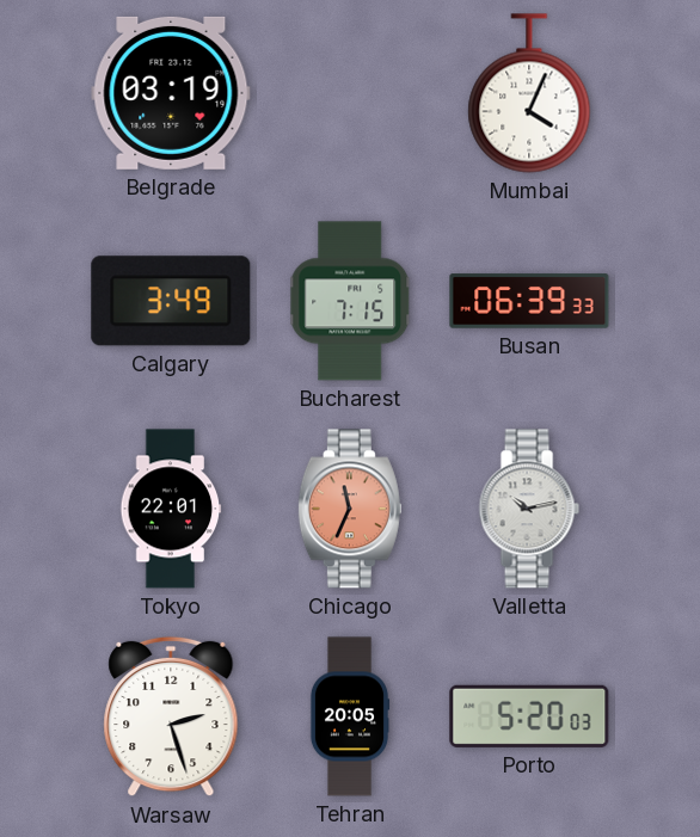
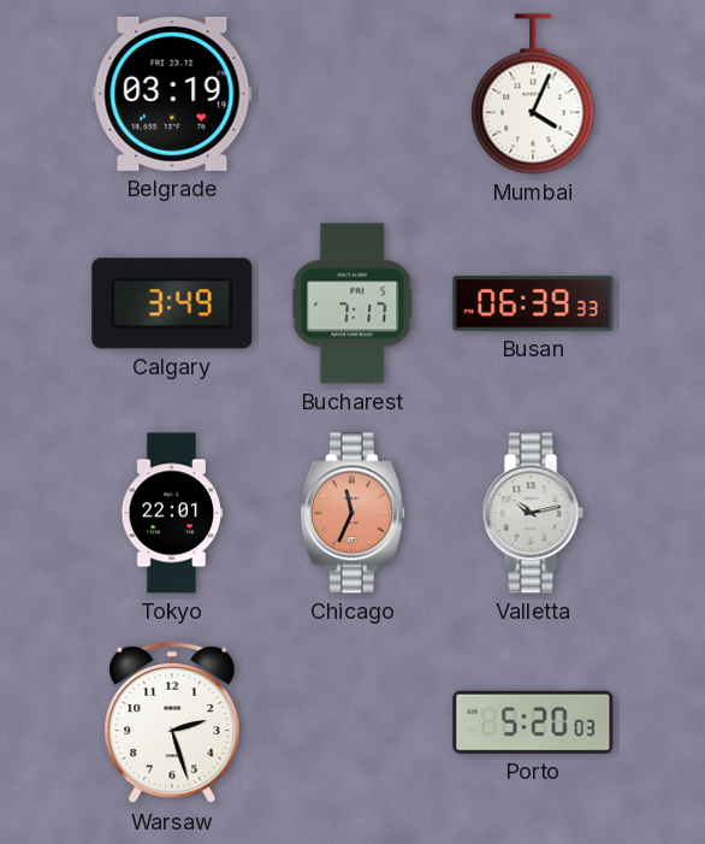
Bucharest: 7:15 -> 7:17
Tehran: 20:05 -> none
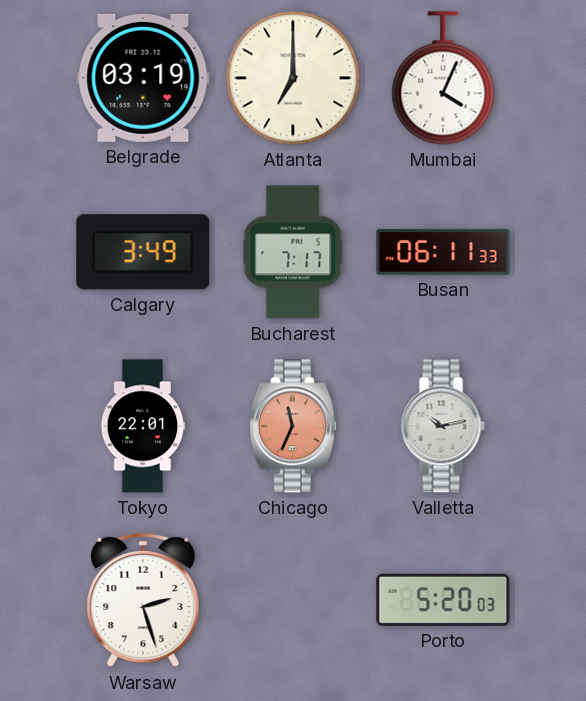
Atlanta: none -> 7:00
Busan: 06:39 -> 06:11
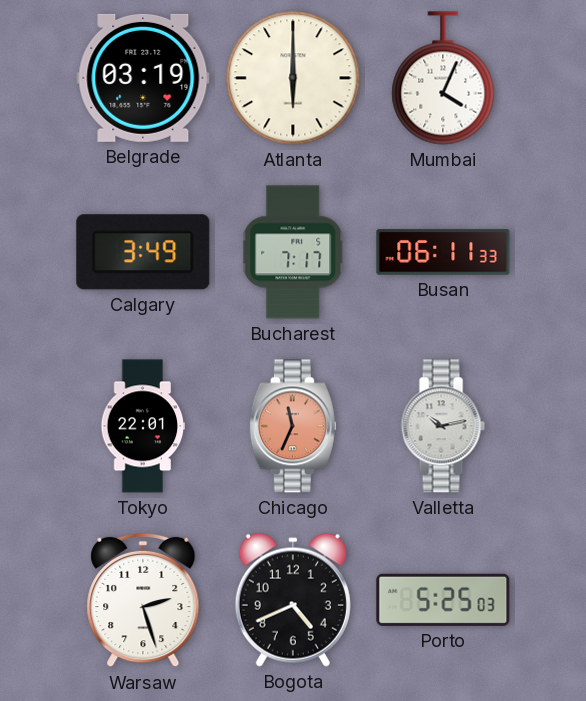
Atlanta: 7:00 -> 6:00
Bogota: none -> 4:41
Porto: 5:20 -> 5:25
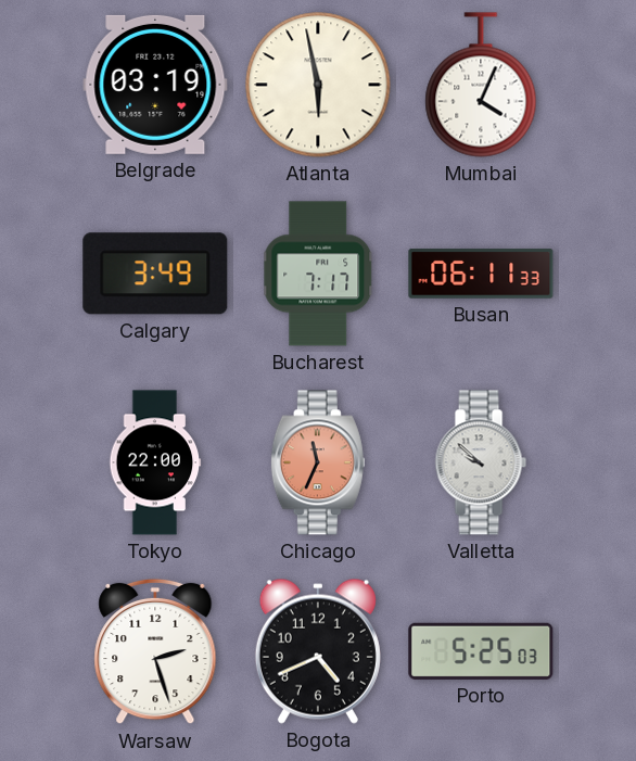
Atlanta: 6:00 -> 5:58
Tokyo: 22:01 -> 22:00
Valletta: 10:13 -> 9:52
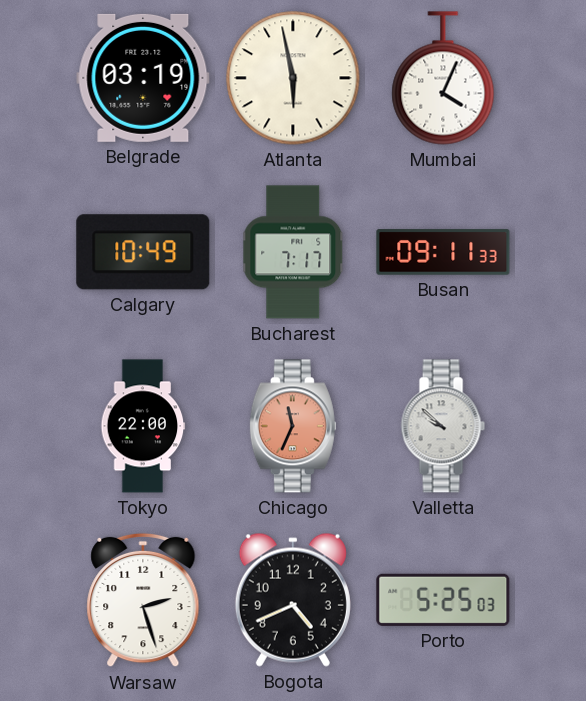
Calgary: 3:49 -> 10:49
Busan: 06:11 -> 09:11
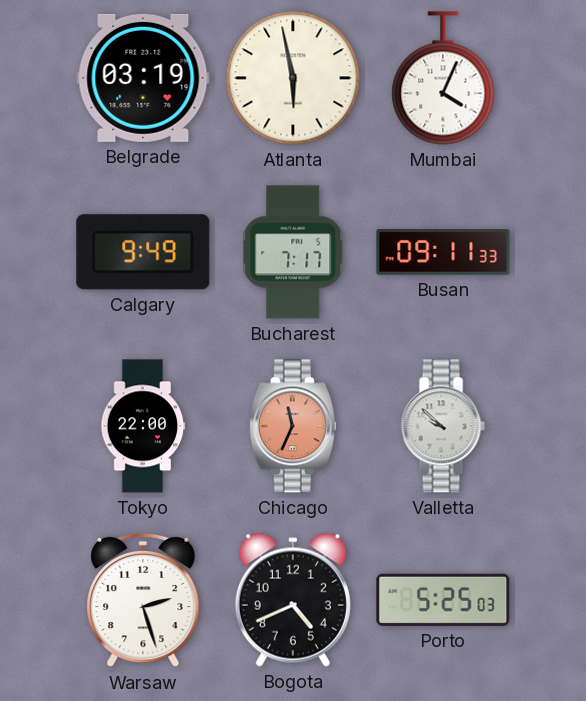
Calgary: 10:49 -> 9:49
